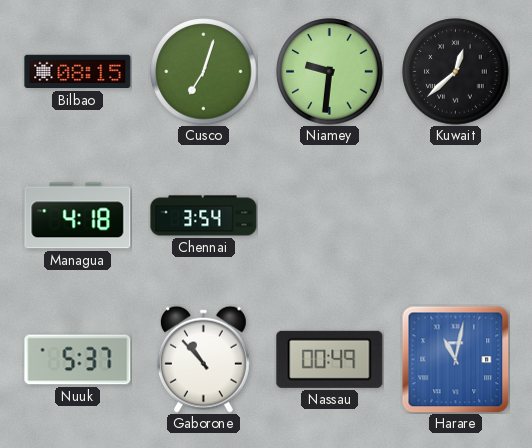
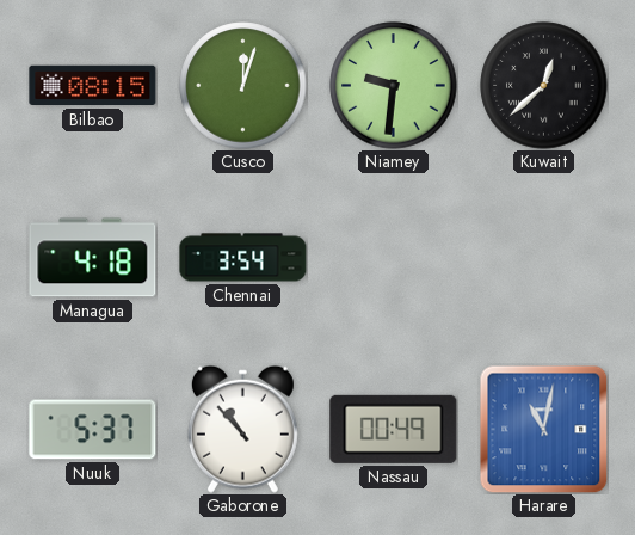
Cusco: 7:03 -> 12:03
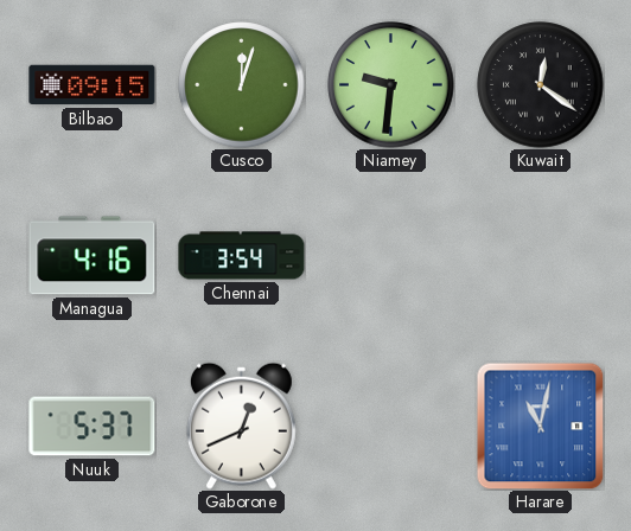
Bilbao: 08:15 -> 09:15
Kuwait: 12:38 -> 12:21
Managua: 4:18 -> 4:16
Gaborone: 10:53 -> 12:41
Nassau: 00:49 -> none
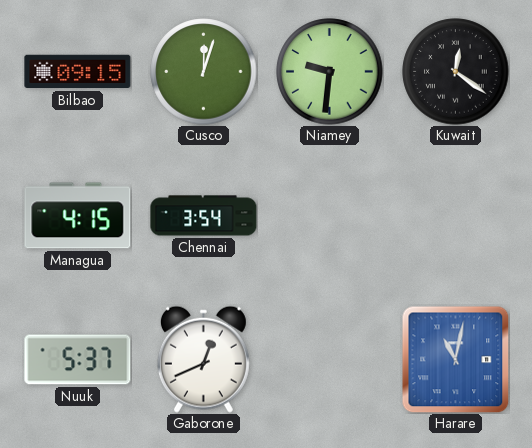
Managua: 4:16 -> 4:15
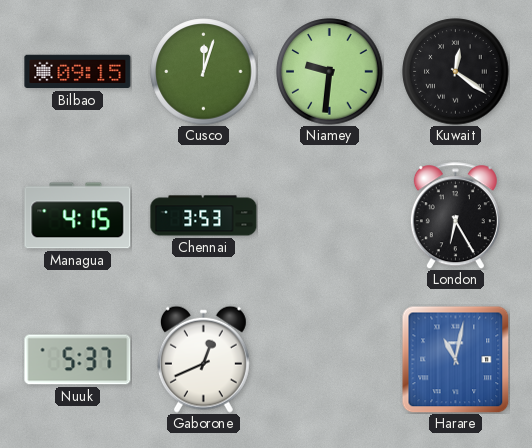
Chennai: 3:54 -> 3:53
London: none -> 6:25
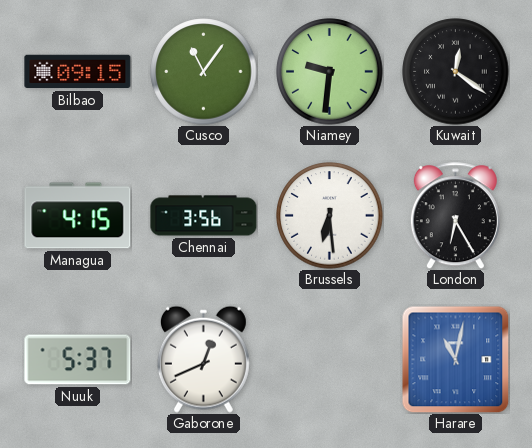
Cusco: 12:03 -> 11:06
Chennai: 3:53 -> 3:56
Brussels: none -> 6:29
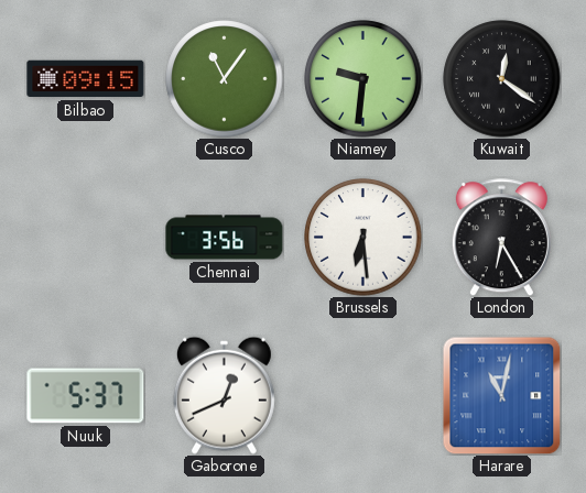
Managua: 4:15 -> none
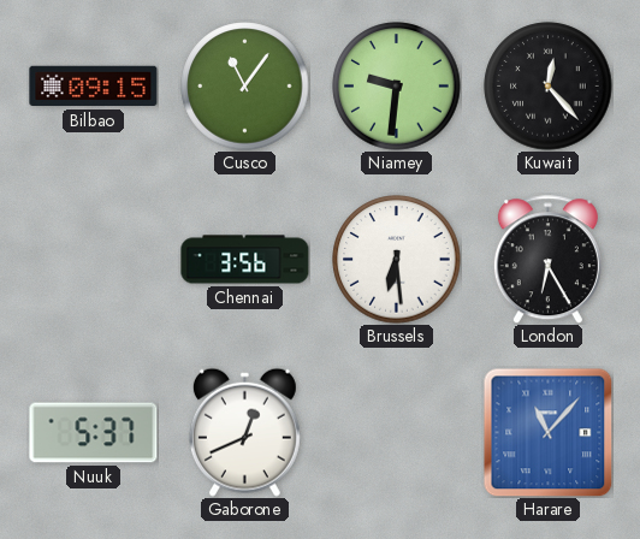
Kuwait: 12:21 -> 12:23
Harare: 11:02 -> 11:07
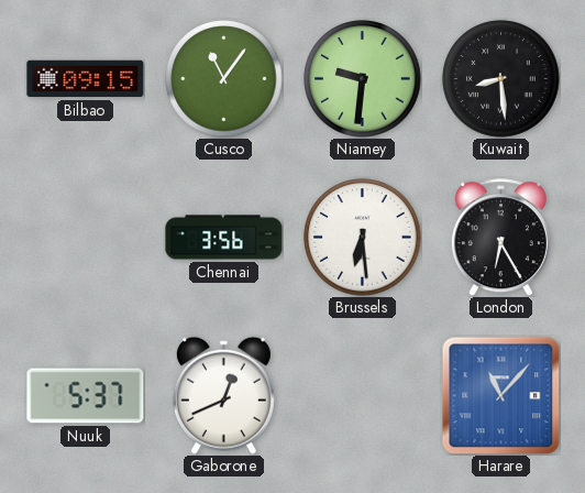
Kuwait: 12:23 -> 8:29
